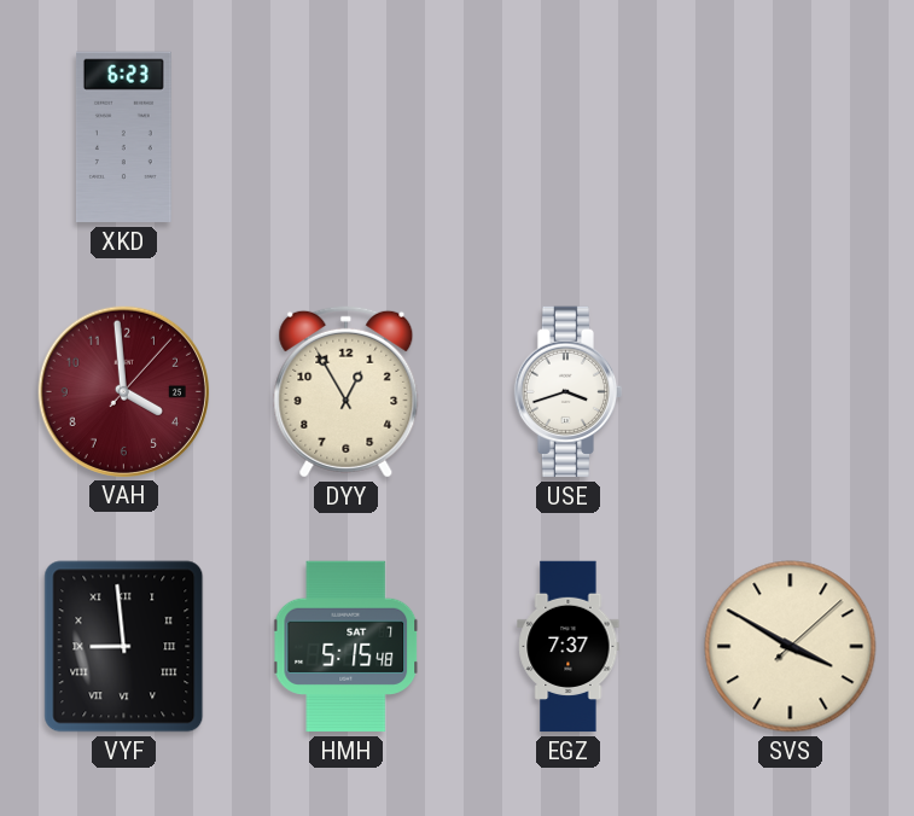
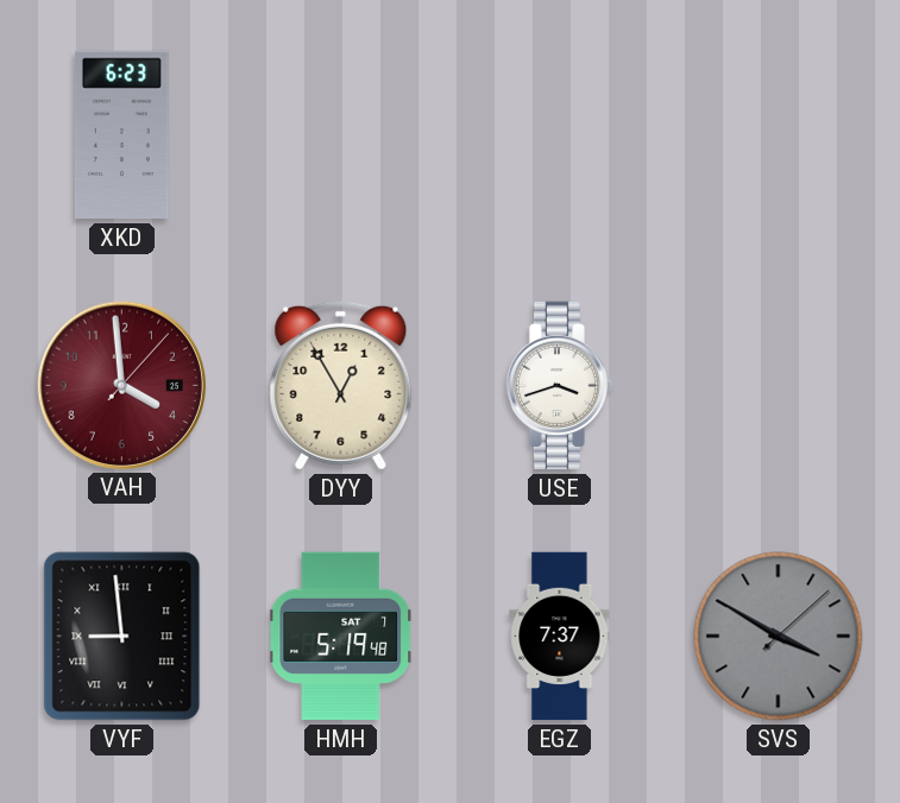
HMH: 5:15 -> 5:19
SVS dial: cream -> grey
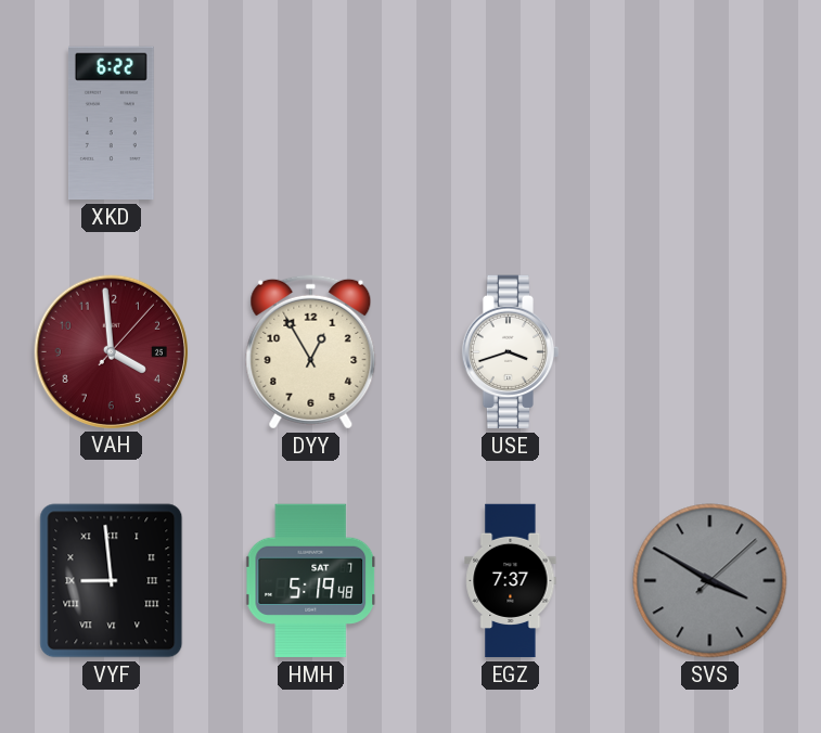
XKD: 6:23 -> 6:22
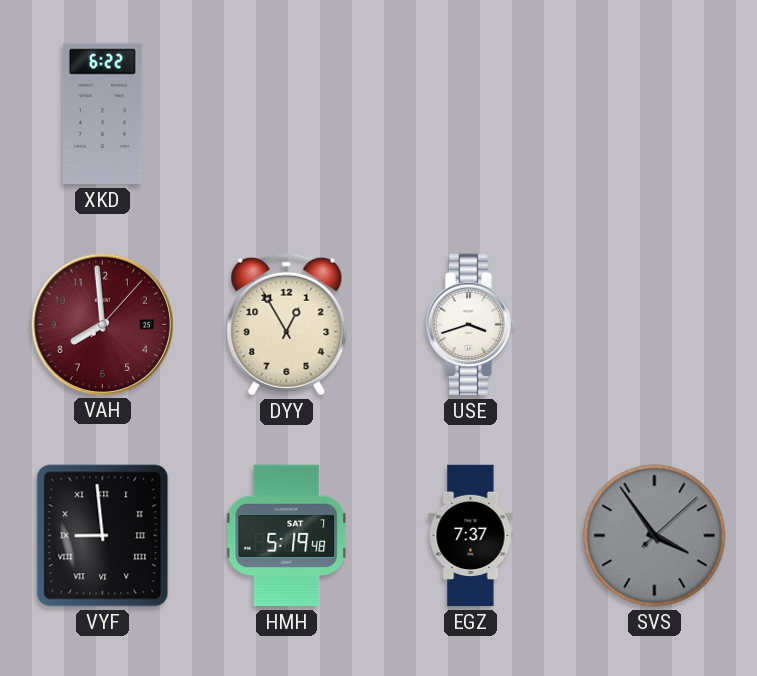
VAH: 3:59 -> 7:59
SVS: 3:50 -> 3:54
